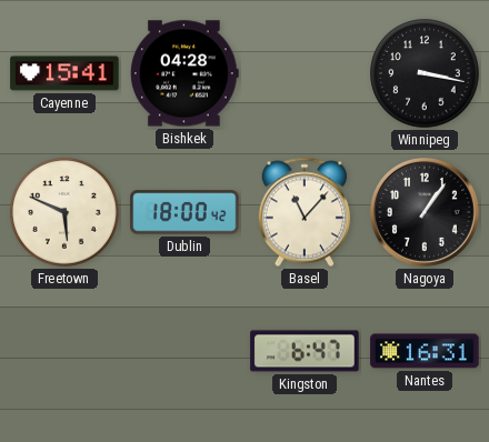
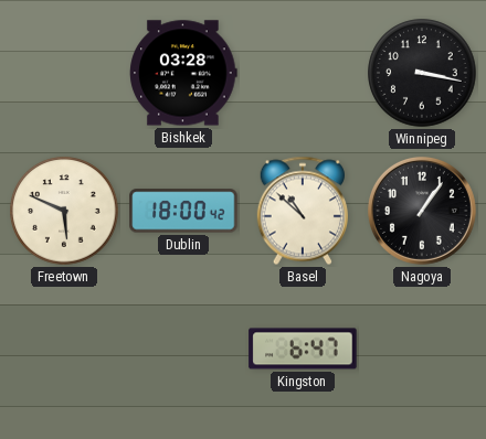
Cayenne: 15:41 -> none
Bishkek: 04:28 -> 03:28
Basel: 11:07 -> 10:52
Nantes: 16:31 -> none
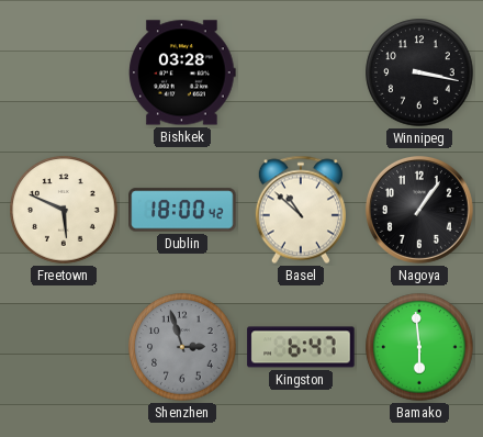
Shenzhen: none -> 2:57
Bamako: none -> 5:59
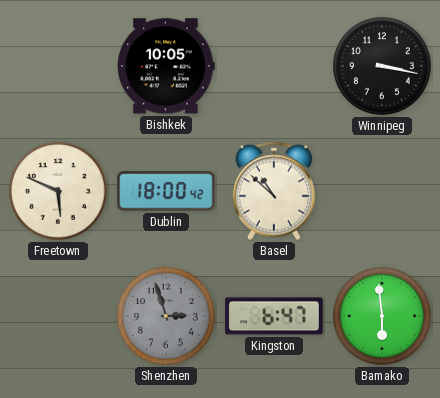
Bishkek: 03:28 -> 10:05
Nagoya: 1:06 -> none
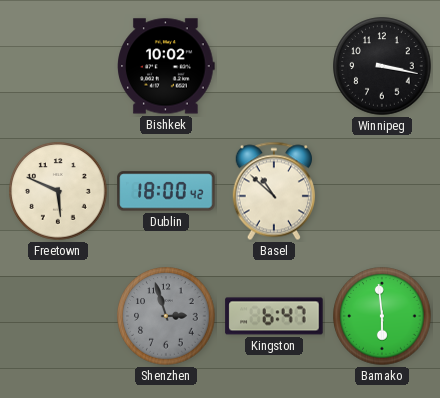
Bishkek: 10:05 -> 10:02
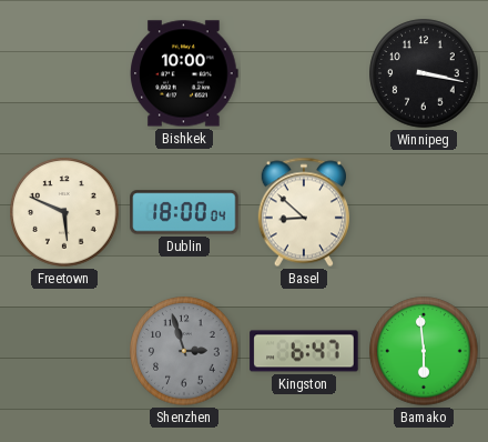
Bishkek: 10:02 -> 10:00
Dublin: 18:00:42 -> 18:00:04
Basel: 10:52 -> 8:52
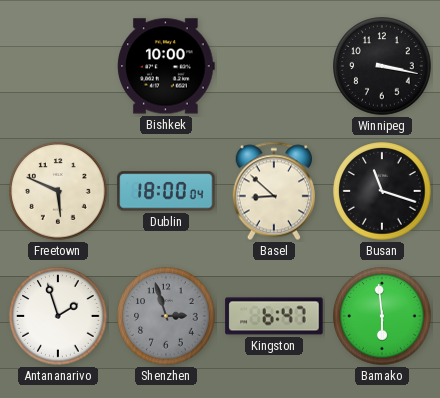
Busan: none -> 11:18
Antananarivo: none -> 1:57
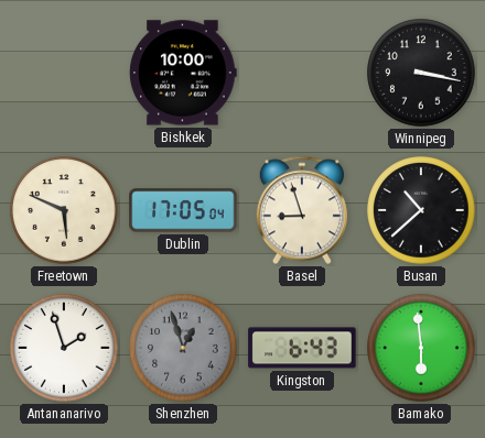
Dublin: 18:00 -> 17:05
Basel: 8:52 -> 8:57
Busan: 11:18 -> 10:38
Shenzhen: 2:57 -> 12:57
Kingston: 6:47 -> 6:43
